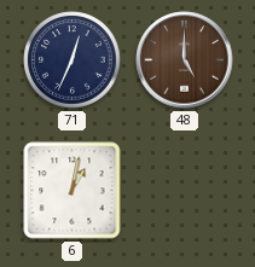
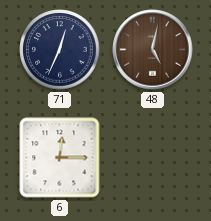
48: 5:00 -> 5:02
6: 1:02 -> 12:15
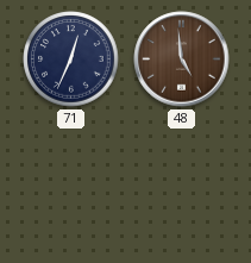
48: 5:02 -> 4:59
6: 12:15 -> none
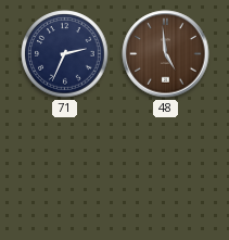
71: 12:34 -> 2:34
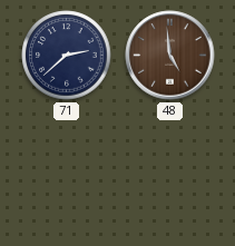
71: 2:34 -> 2:38
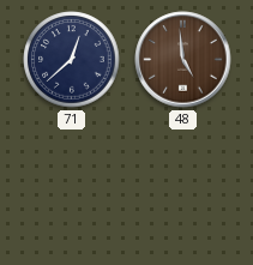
71: 2:38 -> 12:38
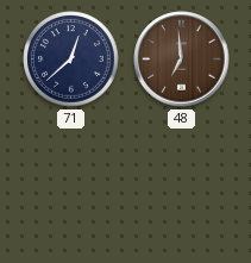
48: 4:59 -> 6:59
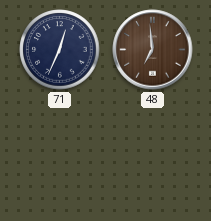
71: 12:38 -> 12:34
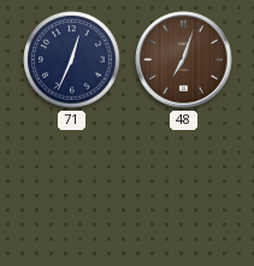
48: 6:59 -> 7:03
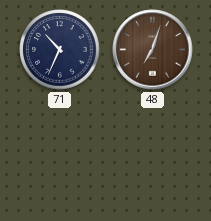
71: 12:34 -> 10:34
